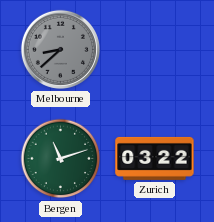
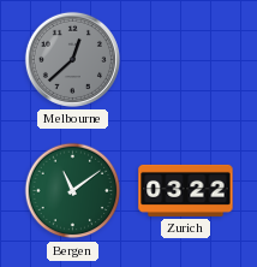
Melbourne: 8:38 -> 12:38
Bergen: 11:12 -> 11:09
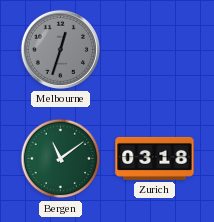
Melbourne: 12:38 -> 12:33
Zurich: 03:22 -> 03:18
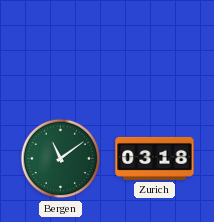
Melbourne: 12:33 -> none
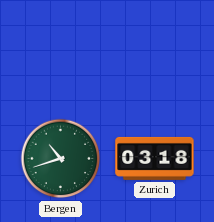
Bergen: 11:09 -> 10:42
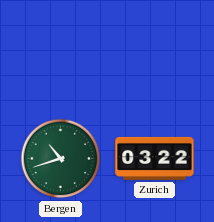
Zurich: 03:18 -> 03:22
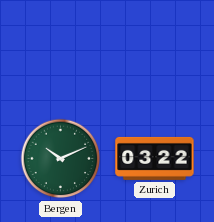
Bergen: 10:42 -> 10:11
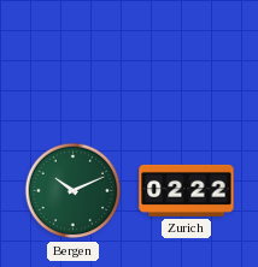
Zurich: 03:22 -> 02:22
